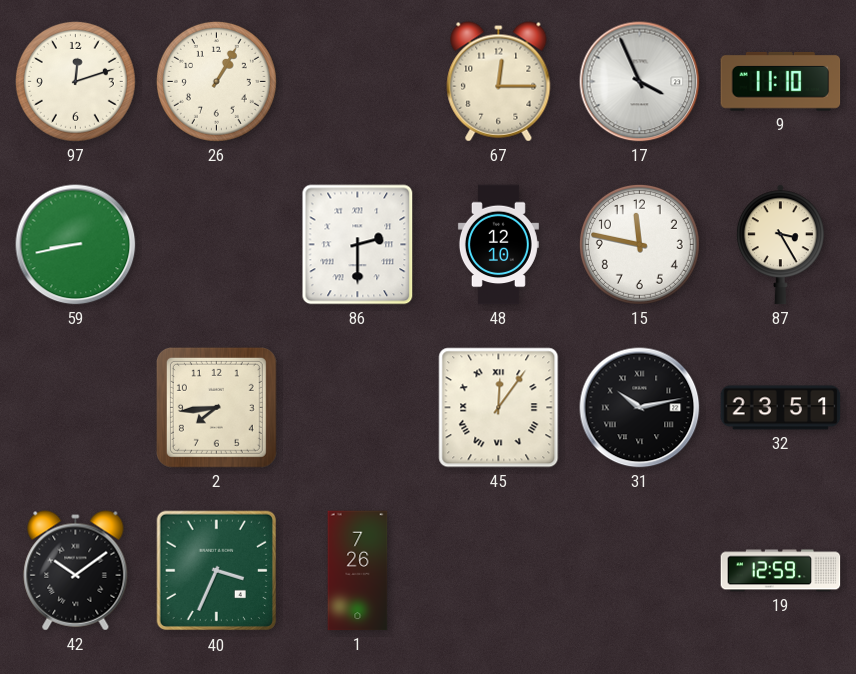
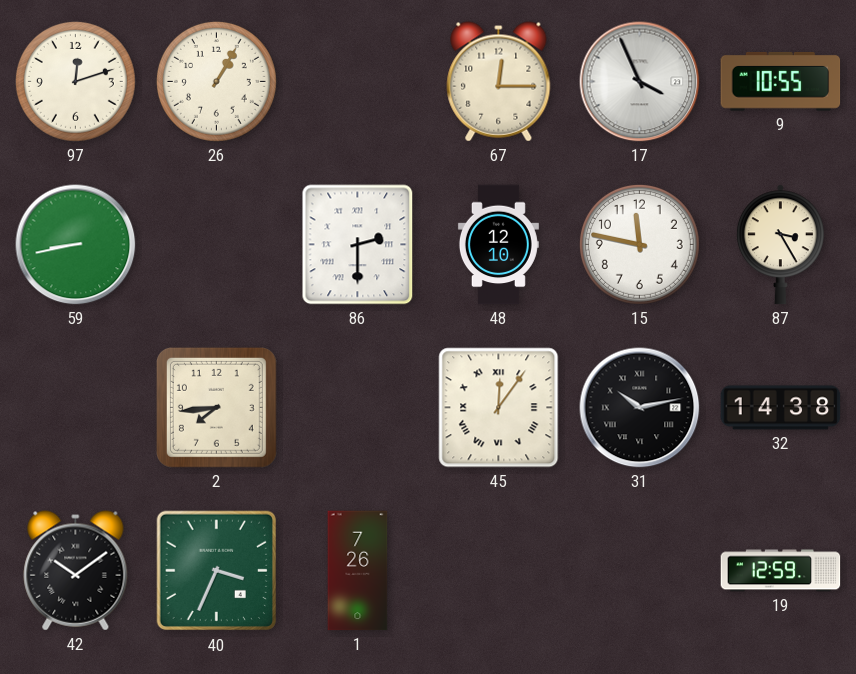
9: 11:10 -> 10:55
32: 23:51 -> 14:38
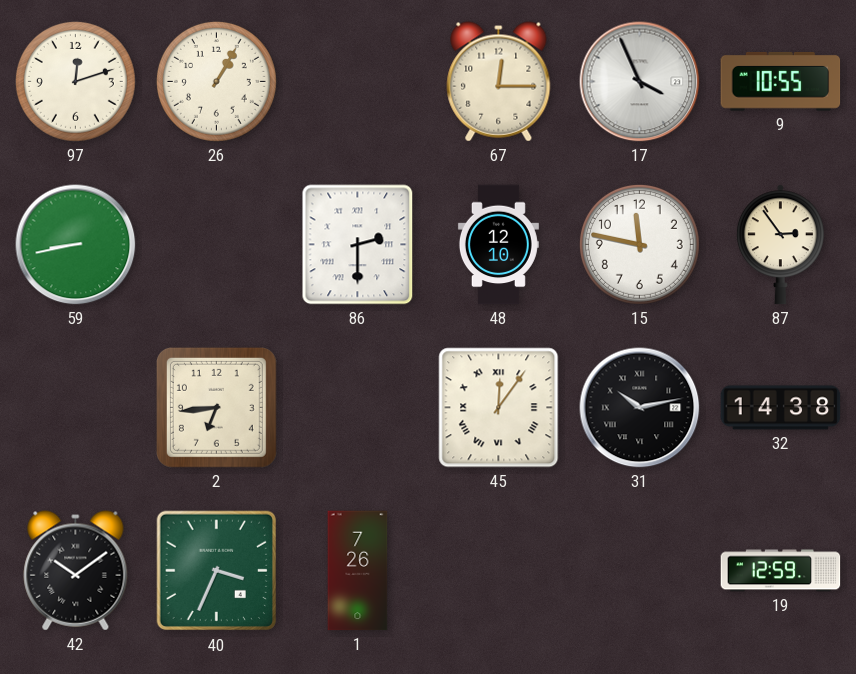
87: 3:25 -> 2:54
2: 7:44 -> 6:44
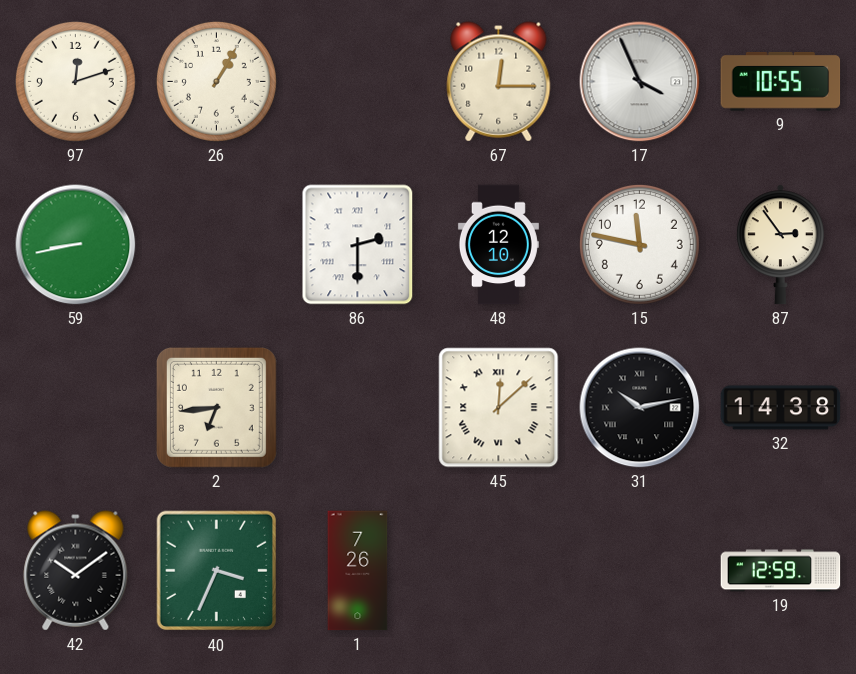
45: 12:06 -> 12:08
